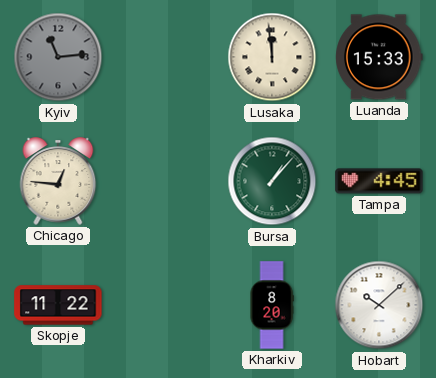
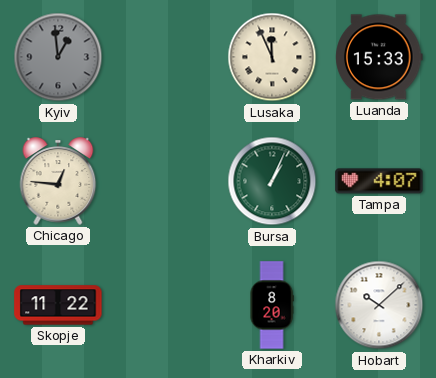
Kyiv: 11:14 -> 12:59
Lusaka: 11:59 -> 11:56
Bursa: 1:07 -> 1:04
Tampa: 4:45 -> 4:07
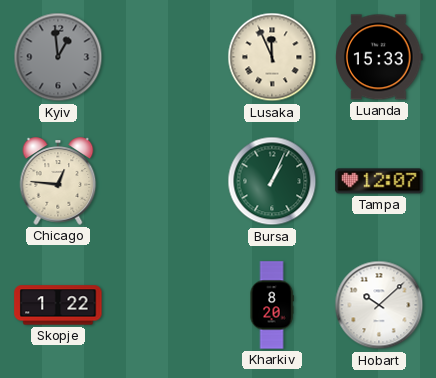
Tampa: 4:07 -> 12:07
Skopje: 11:22 -> 1:22
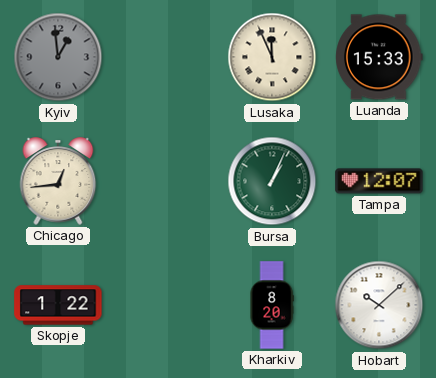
Chicago: 12:46 -> 12:44
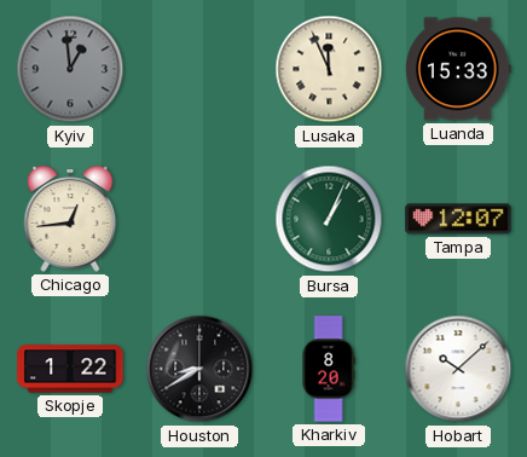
Houston: none -> 8:40
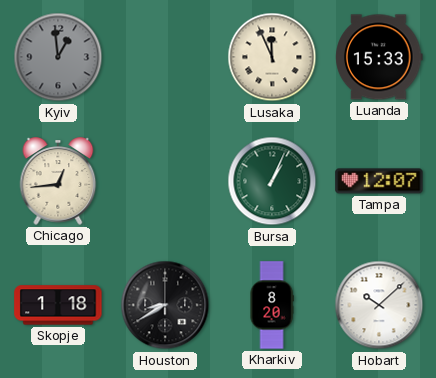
Skopje: 1:22 -> 1:18
